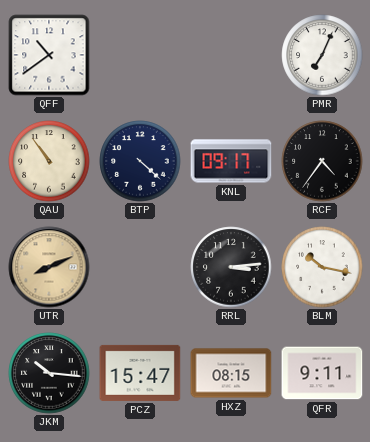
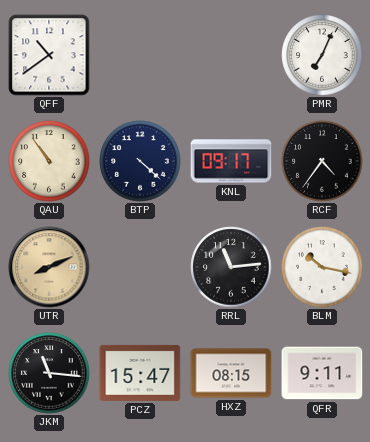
RRL: 3:14 -> 11:14
JKM: 10:16 -> 11:16
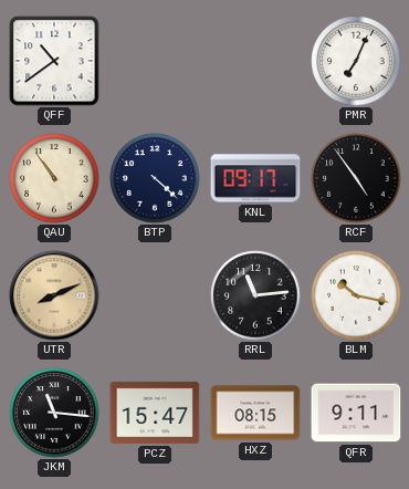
RCF: 4:36 -> 4:54
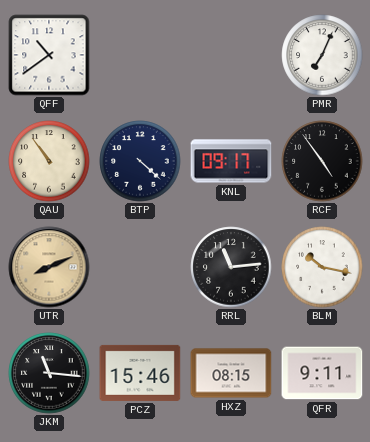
PCZ: 15:47 -> 15:46
